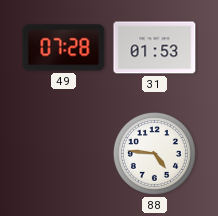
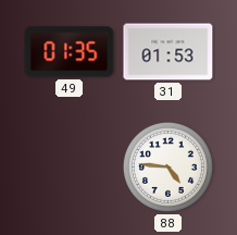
49: 07:28 -> 01:35
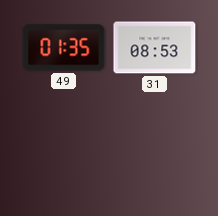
31: 01:53 -> 08:53
88: 4:46 -> none
